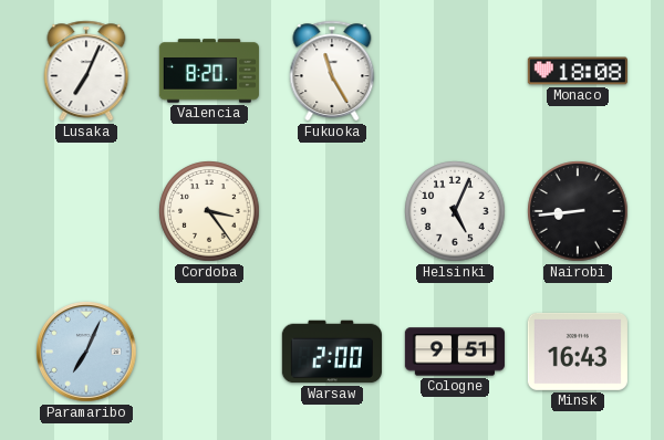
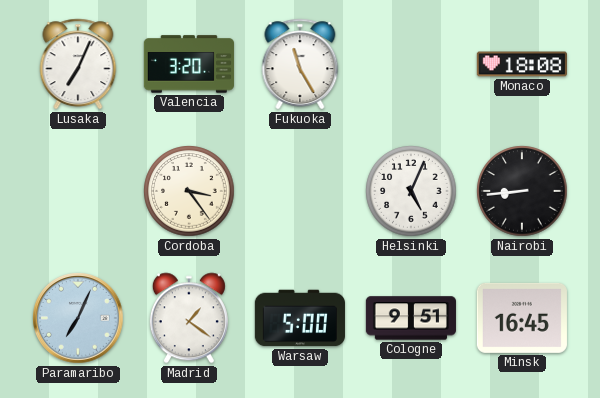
Valencia: 8:20 -> 3:20
Madrid: none -> 1:21
Warsaw: 2:00 -> 5:00
Minsk: 16:43 -> 16:45
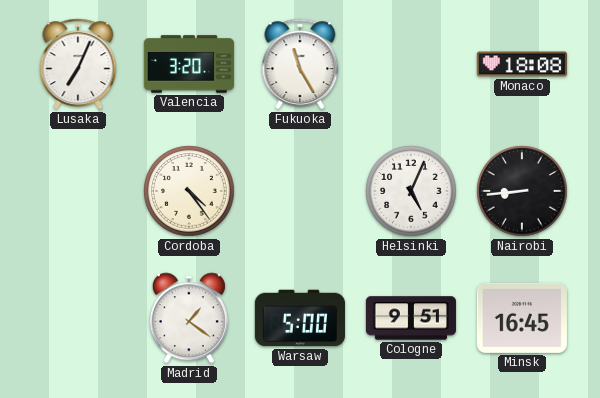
Cordoba: 3:24 -> 4:24
Paramaribo: 7:04 -> none
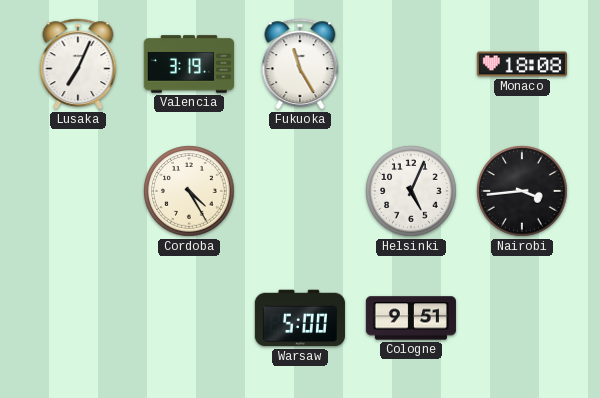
Valencia: 3:20 -> 3:19
Cordoba: 4:24 -> 4:25
Nairobi: 8:44 -> 3:44
Madrid: 1:21 -> none
Minsk: 16:45 -> none
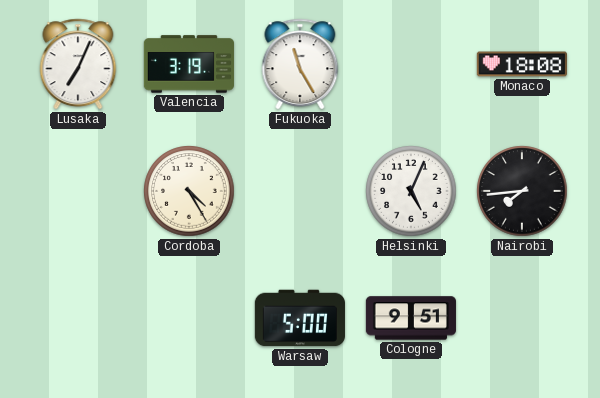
Nairobi: 3:44 -> 7:44
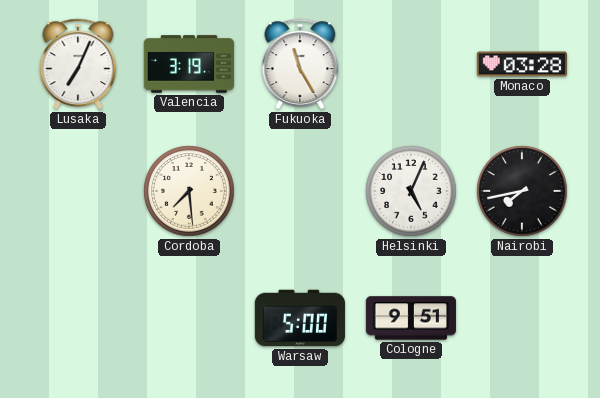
Monaco: 18:08 -> 03:28
Cordoba: 4:25 -> 7:29
Nairobi: 7:44 -> 7:43
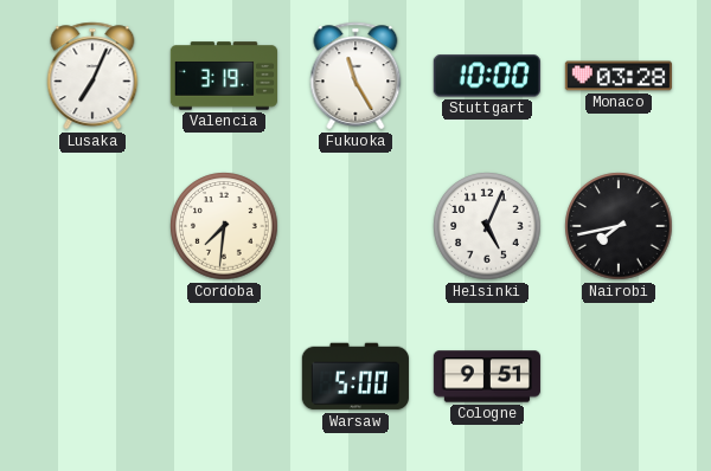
Stuttgart: none -> 10:00
Cordoba: 7:29 -> 7:31
